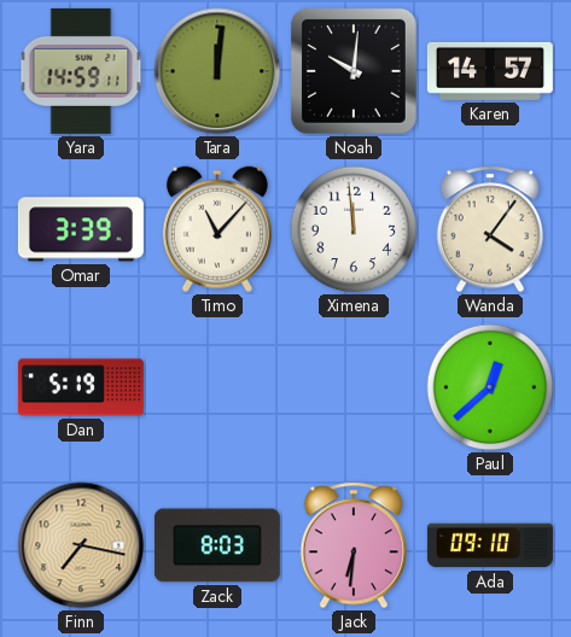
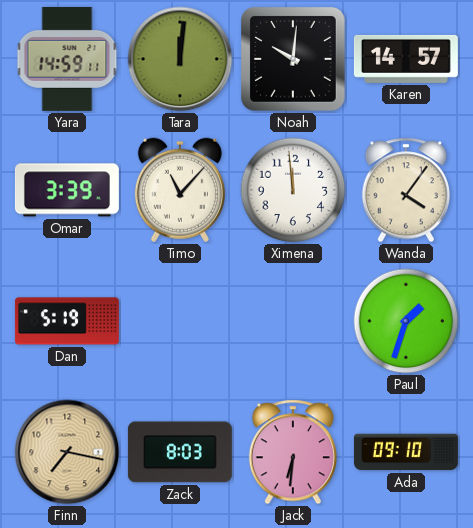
Paul: 12:38 -> 1:33
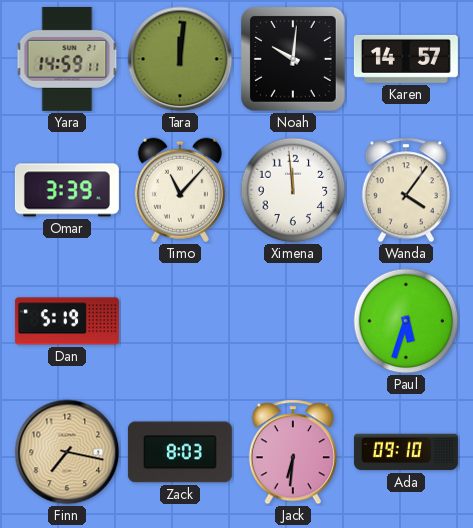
Paul: 1:33 -> 5:33
